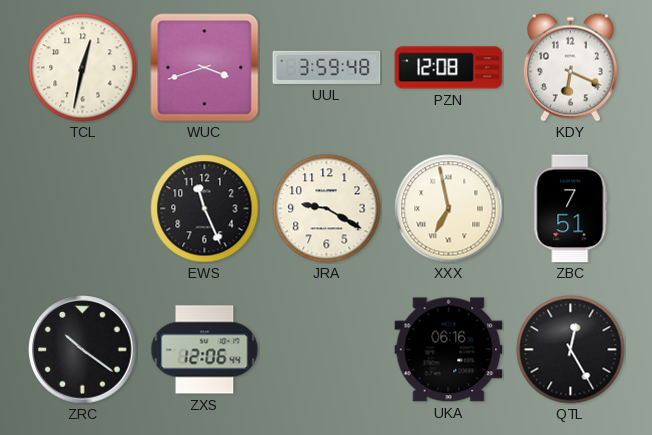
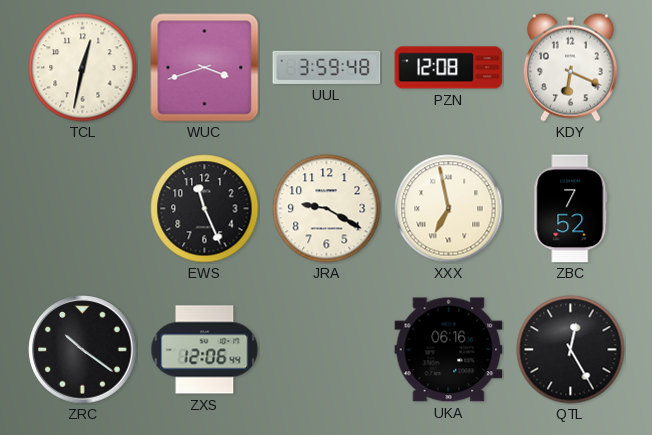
ZBC: 7:51 -> 7:52
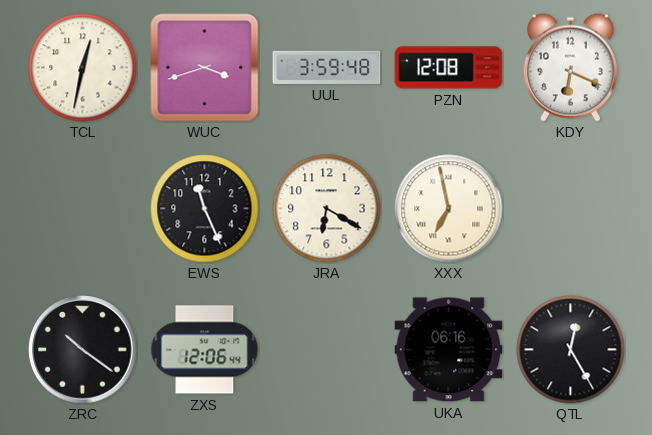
JRA: 9:20 -> 6:20
ZBC: 7:52 -> none
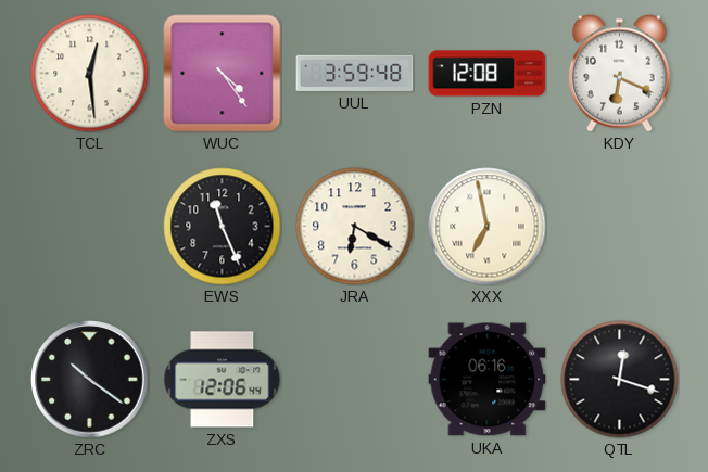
TCL: 12:32 -> 12:29
WUC: 3:42 -> 4:24
QTL: 12:25 -> 12:18
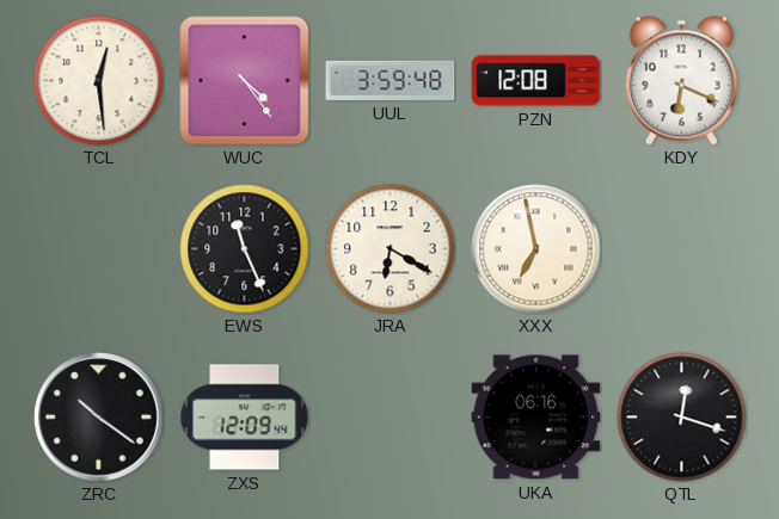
ZXS: 12:06 -> 12:09
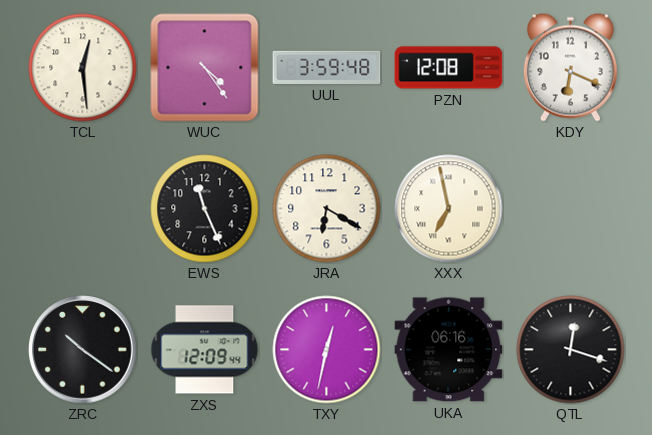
TXY: none -> 12:32
